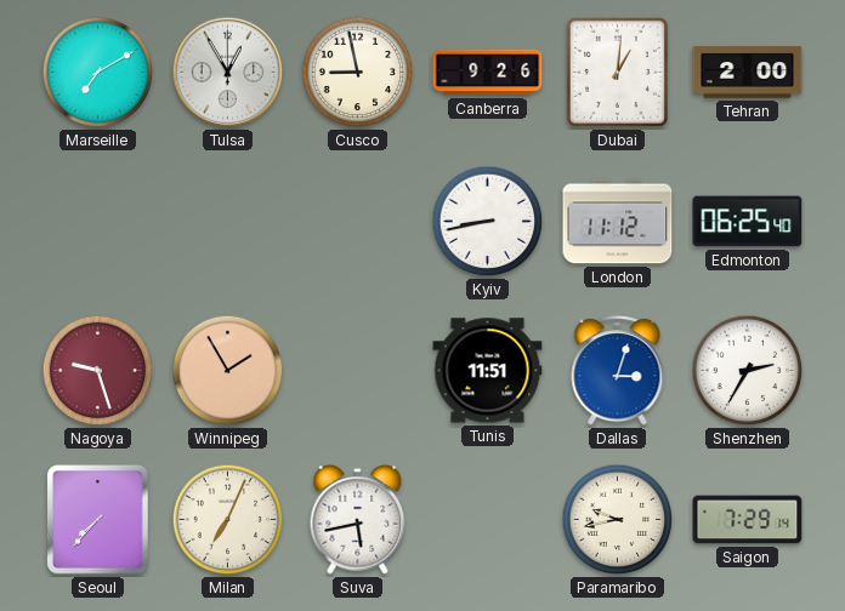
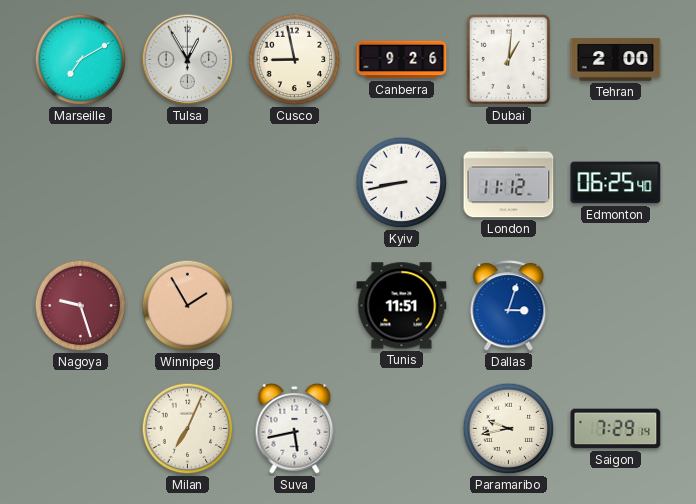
Shenzhen: 2:35 -> none
Seoul: 7:37 -> none
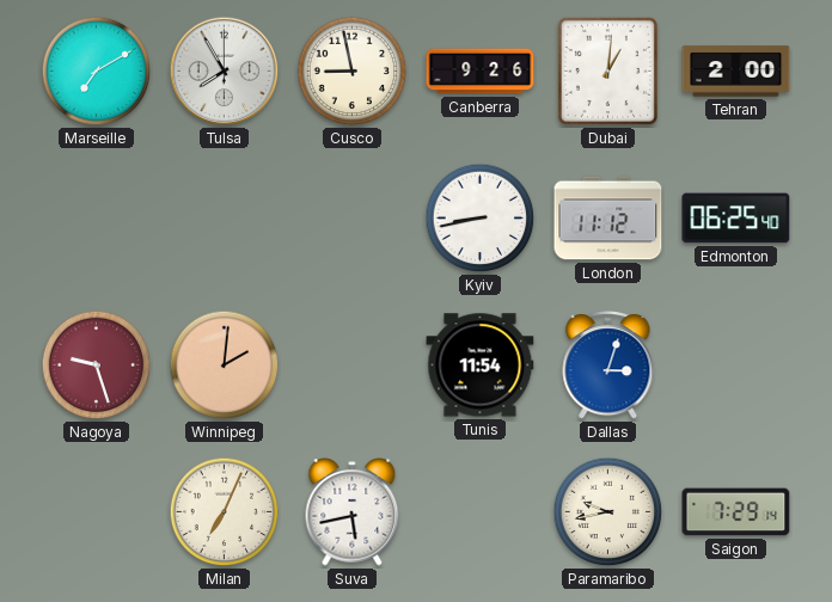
Tulsa: 12:55 -> 7:55
Winnipeg: 1:55 -> 2:01
Tunis: 11:51 -> 11:54
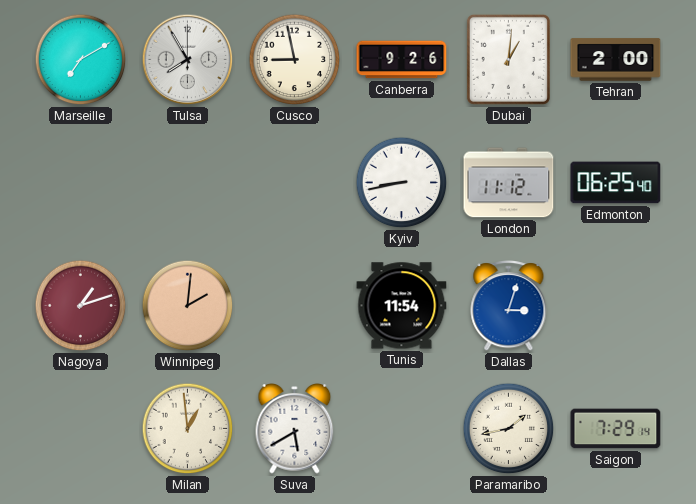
Nagoya: 9:27 -> 1:12
Milan: 7:04 -> 12:59
Suva: 5:43 -> 5:40
Paramaribo: 9:43 -> 1:43
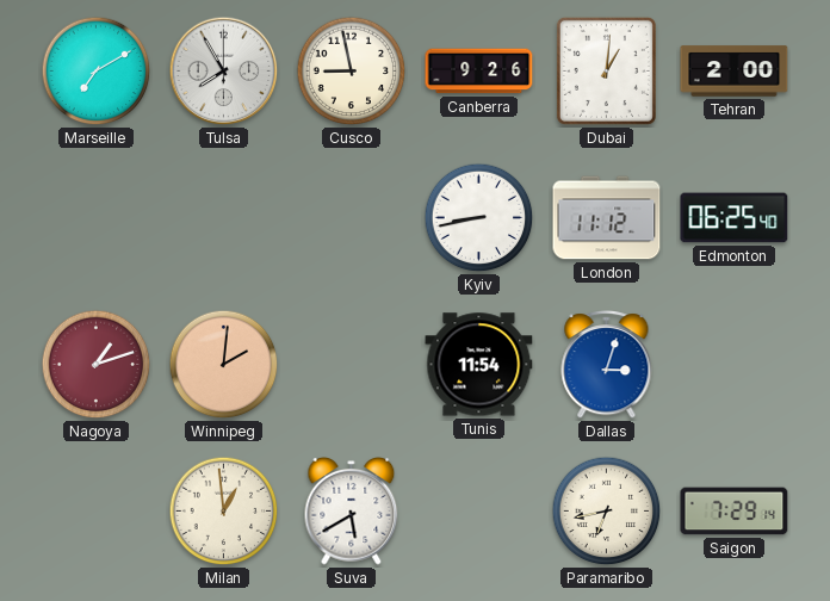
Paramaribo: 1:43 -> 6:43
